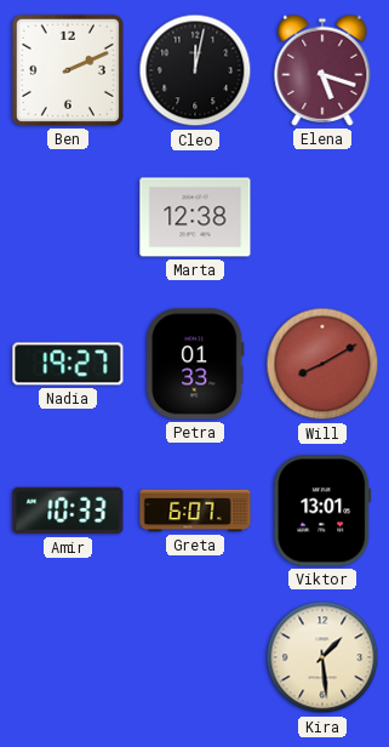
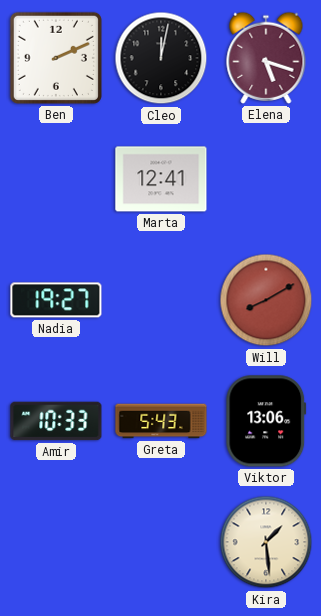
Marta: 12:38 -> 12:41
Petra: 01:33 -> none
Greta: 6:07 -> 5:43
Viktor: 13:01 -> 13:06
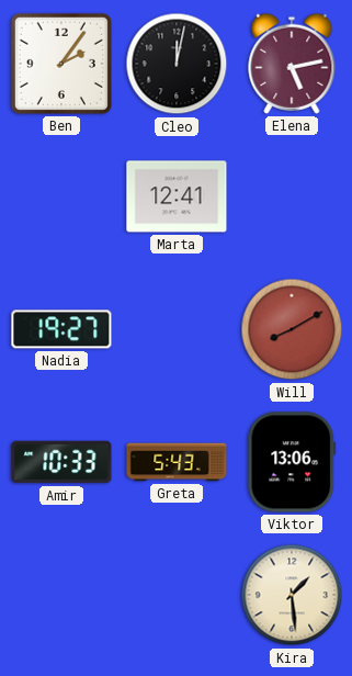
Ben: 2:11 -> 2:06
Elena: 5:18 -> 5:13
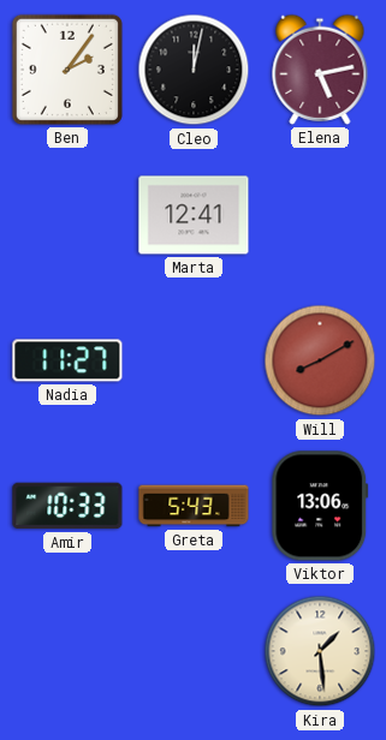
Nadia: 19:27 -> 11:27
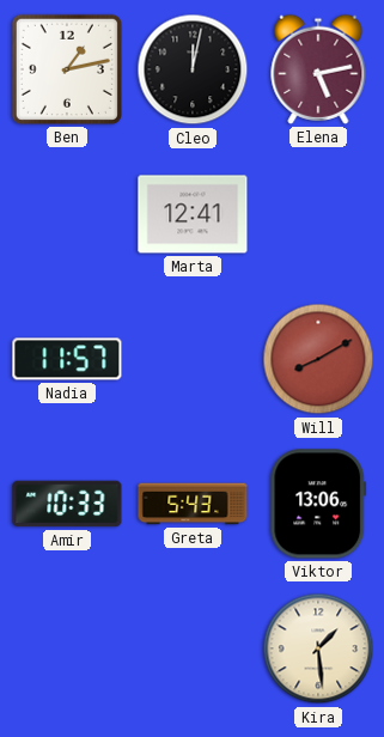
Ben: 2:06 -> 1:13
Nadia: 11:27 -> 11:57
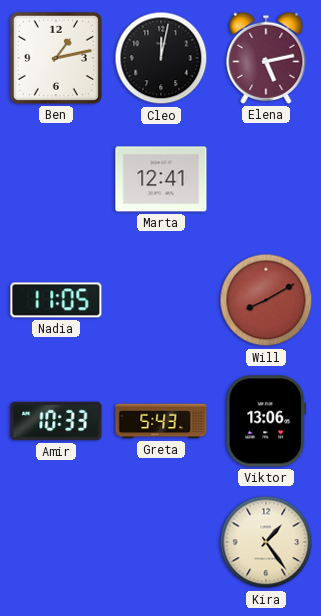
Nadia: 11:57 -> 11:05
Kira: 1:29 -> 1:24
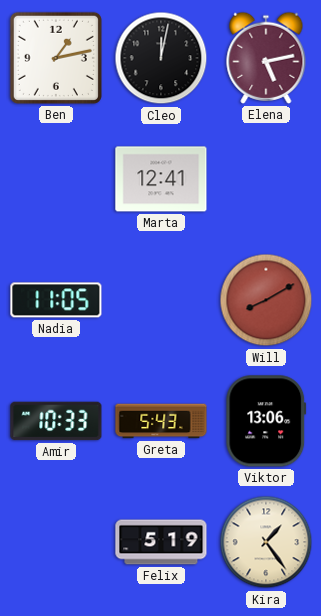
Felix: none -> 5:19
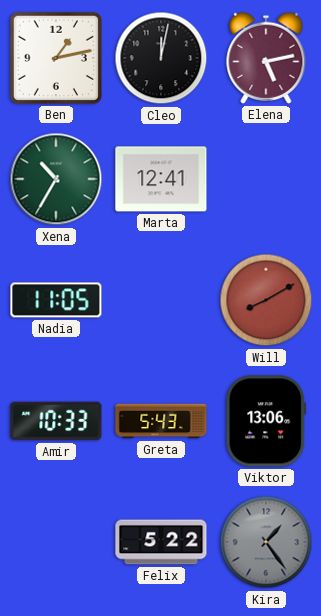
Xena: none -> 10:35
Felix: 5:19 -> 5:22
Kira dial: cream -> grey
